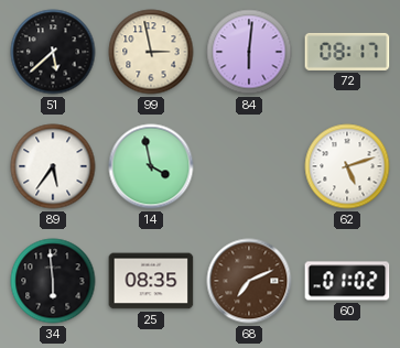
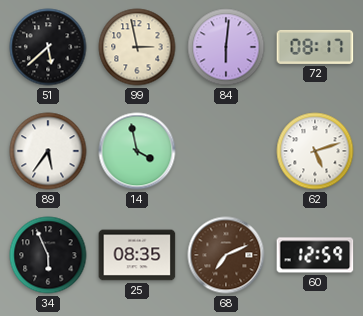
34: 5:59 -> 5:56
60: 01:02 -> 12:59
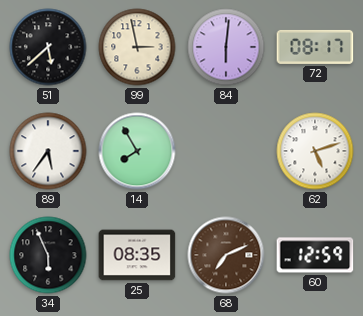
14: 3:58 -> 7:55
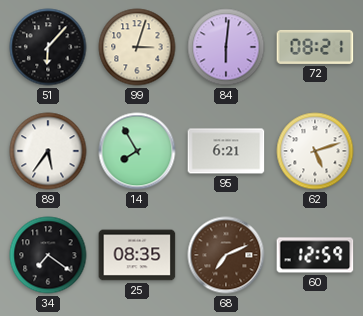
51: 5:38 -> 6:07
99: 2:58 -> 3:03
72: 08:17 -> 08:21
95: none -> 6:21
34: 5:56 -> 7:21
